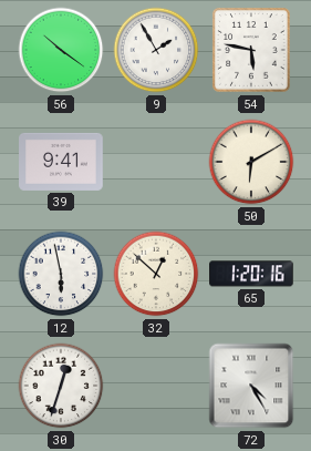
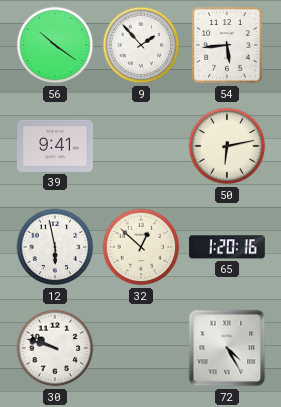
9: 1:55 -> 1:53
54: 5:47 -> 5:44
50: 6:10 -> 6:13
30: 12:33 -> 9:48
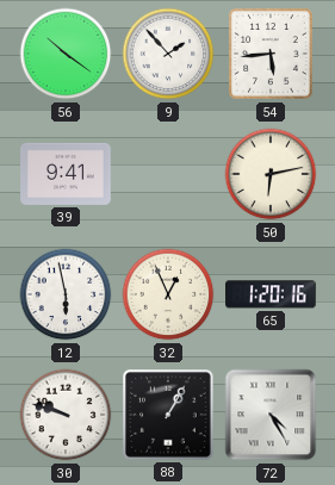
32: 12:52 -> 12:56
88: none -> 1:05
